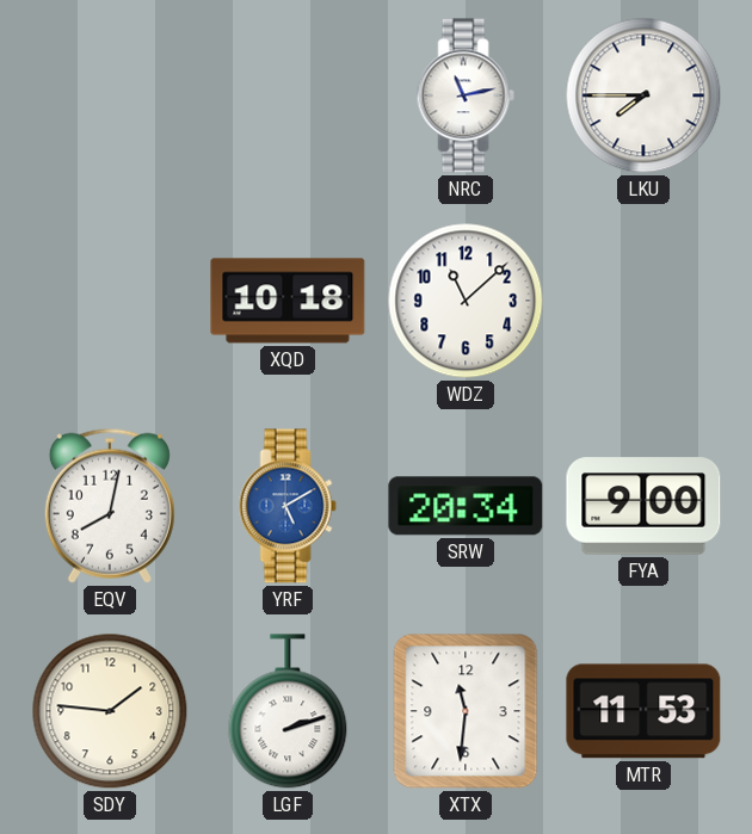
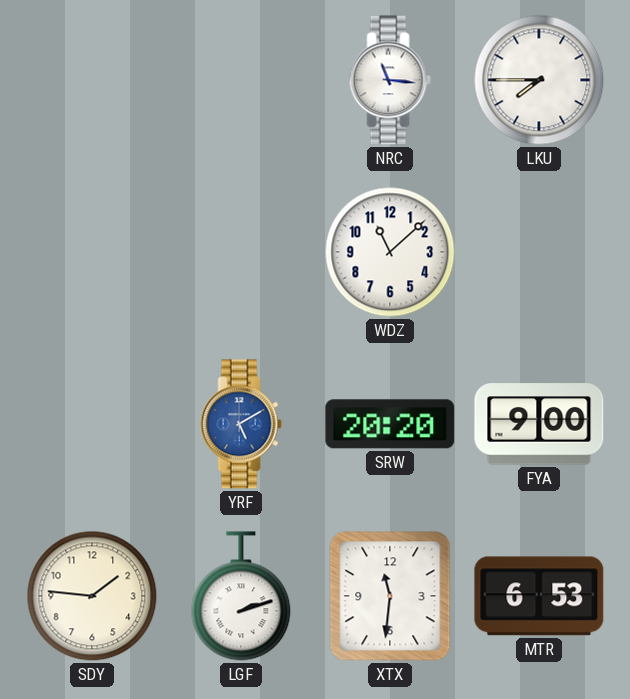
NRC: 11:13 -> 11:16
XQD: 10:18 -> none
EQV: 8:02 -> none
SRW: 20:34 -> 20:20
MTR: 11:53 -> 6:53
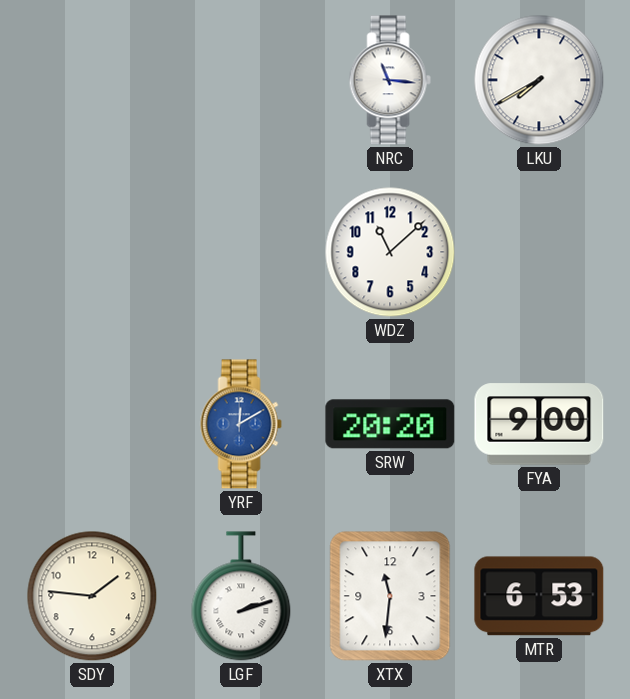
LKU: 7:45 -> 7:40
YRF: 5:10 -> 12:10
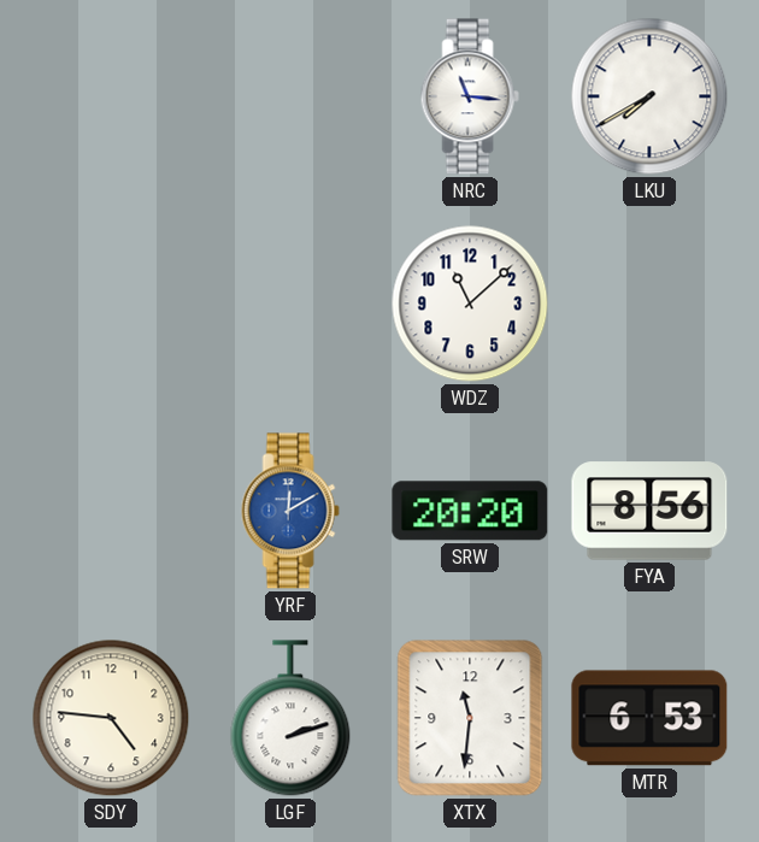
FYA: 9:00 -> 8:56
SDY: 1:46 -> 4:46
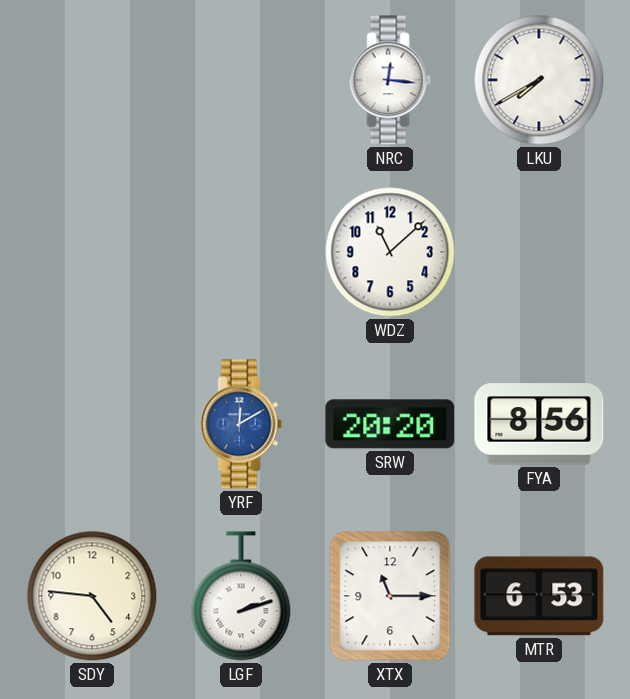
NRC: 11:16 -> 12:16
XTX: 11:31 -> 11:15
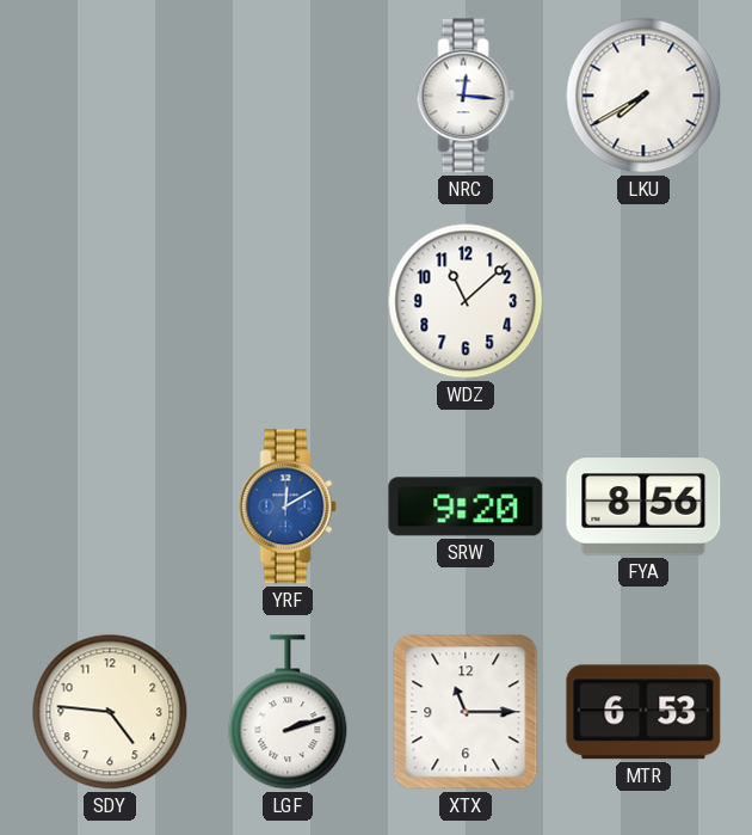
SRW: 20:20 -> 9:20
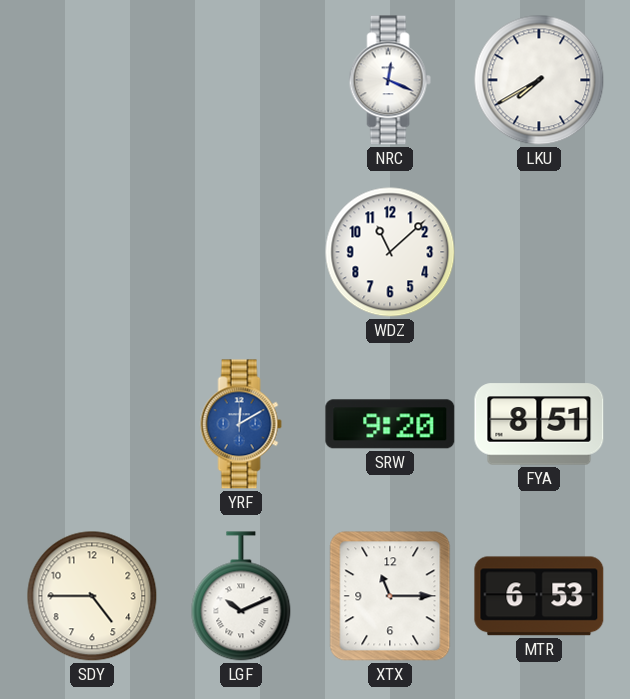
NRC: 12:16 -> 12:19
FYA: 8:56 -> 8:51
SDY: 4:46 -> 4:45
LGF: 2:12 -> 10:11
